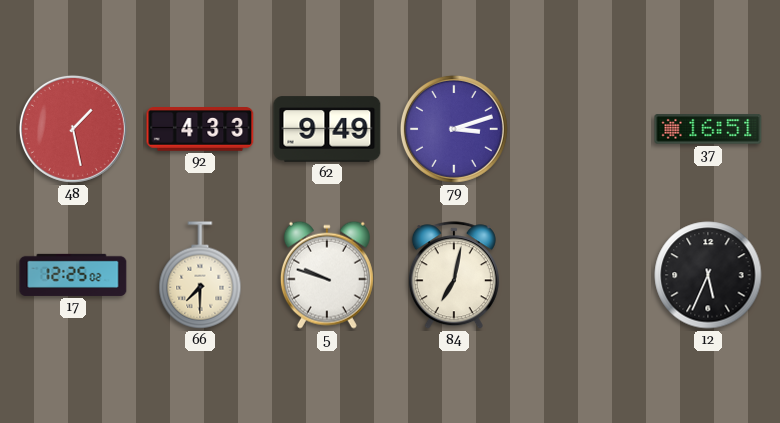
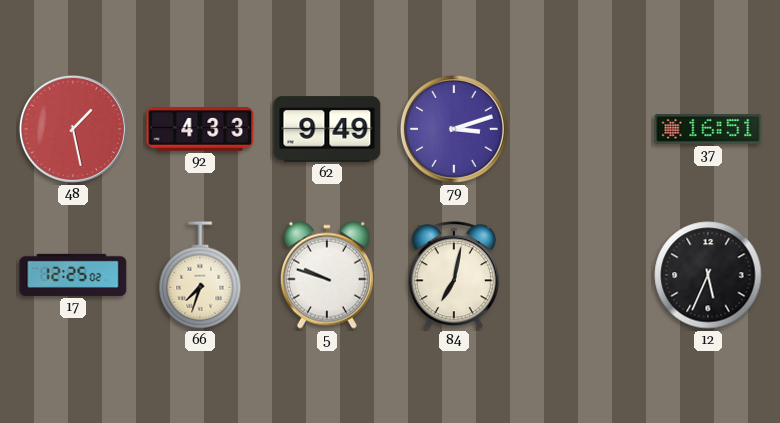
66: 7:30 -> 7:33
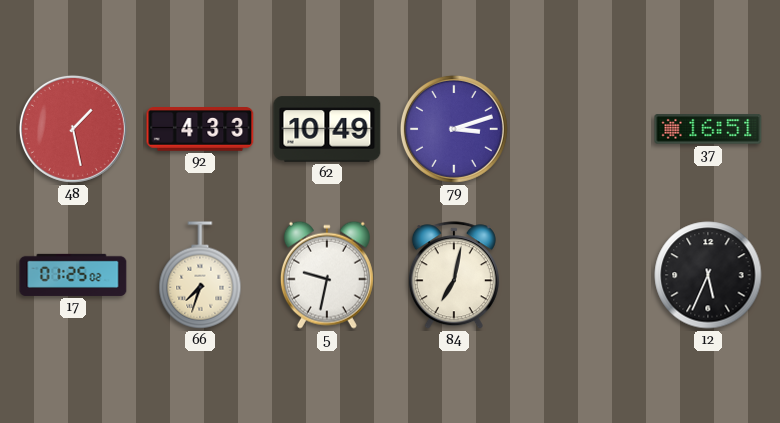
62: 9:49 -> 10:49
17: 12:25 -> 01:25
5: 9:48 -> 9:32
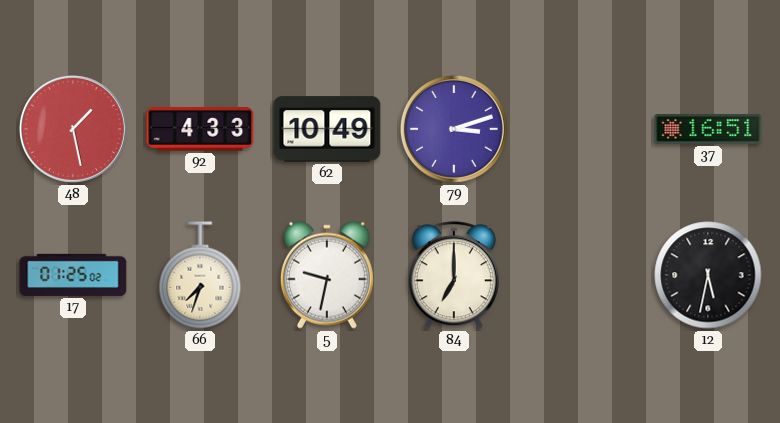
84: 7:02 -> 7:00
12: 5:34 -> 5:32
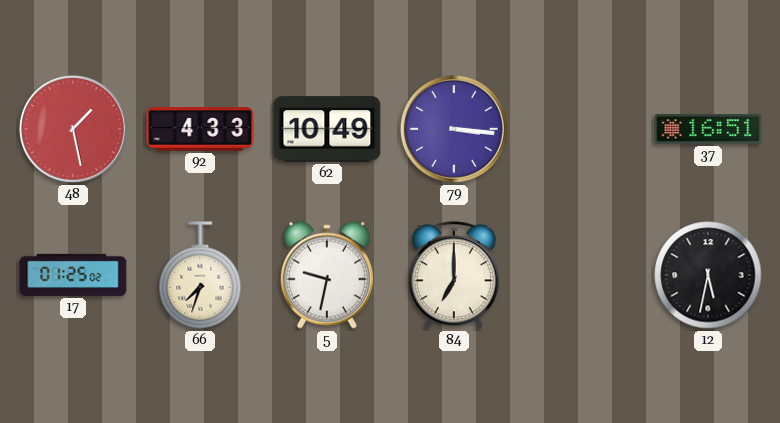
79: 3:12 -> 3:16
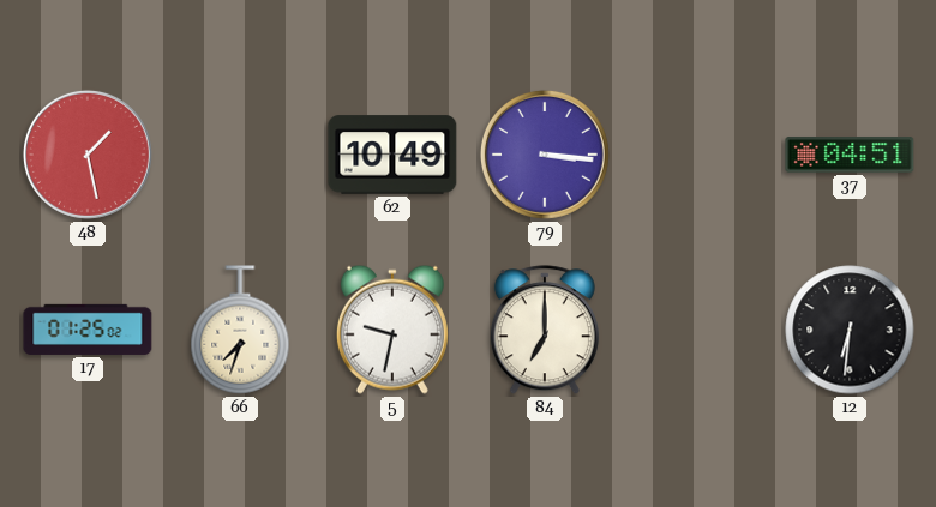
92: 4:33 -> none
37: 16:51 -> 04:51
12: 5:32 -> 6:31
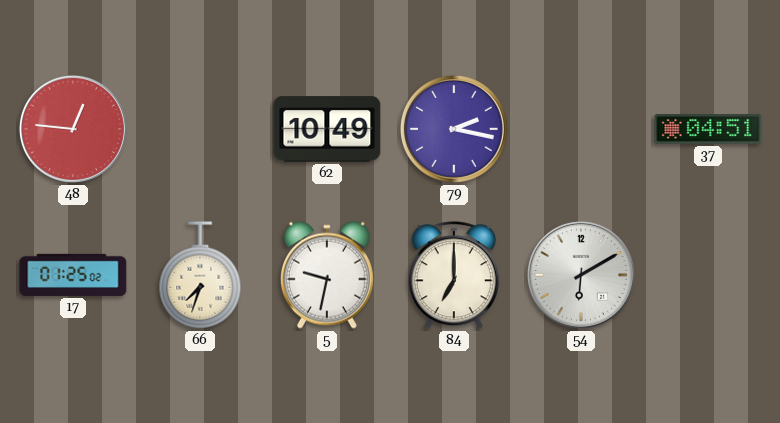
48: 1:28 -> 12:46
79: 3:16 -> 2:17
54: none -> 6:10
12: 6:31 -> none
